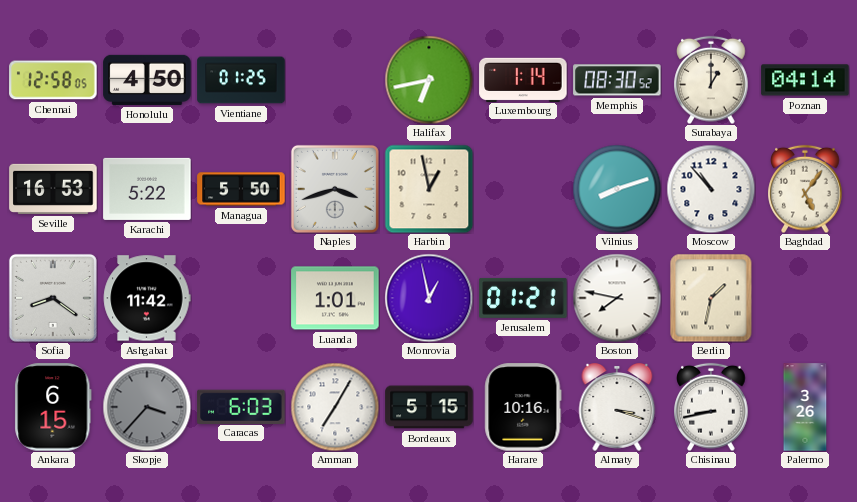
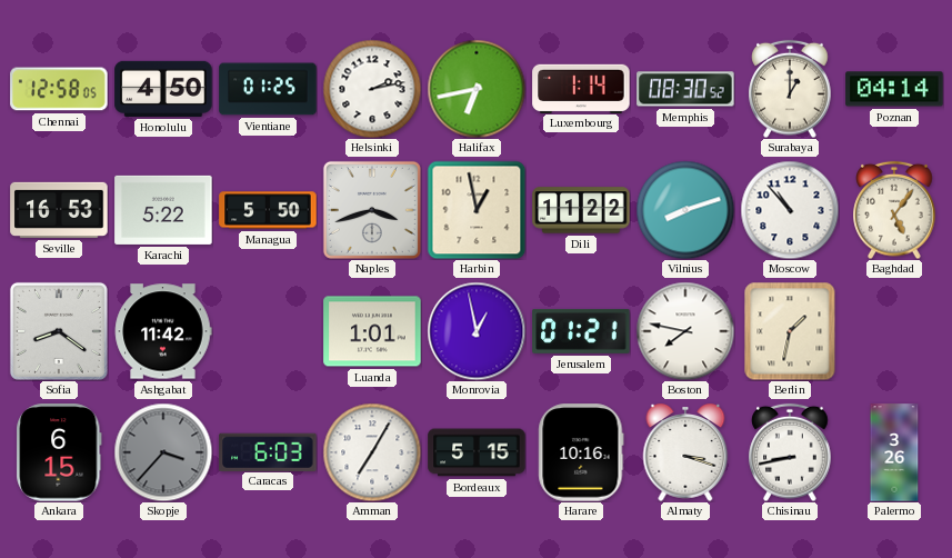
Helsinki: none -> 2:13
Dili: none -> 11:22
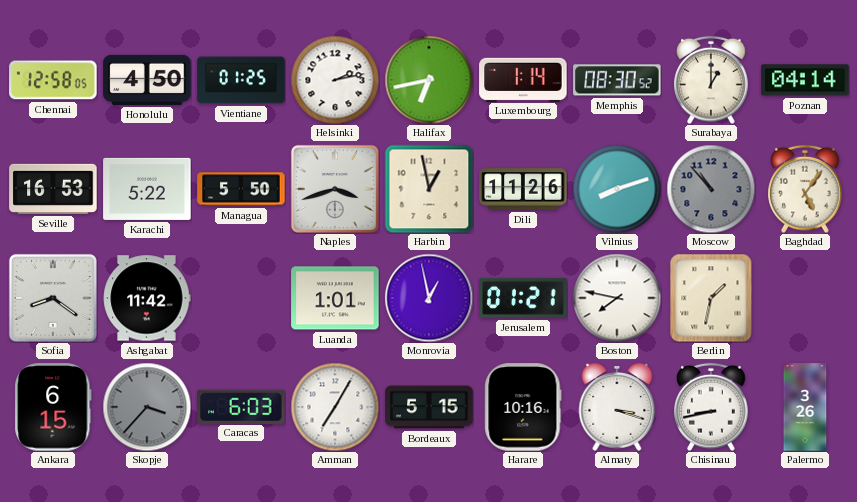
Dili: 11:22 -> 11:26
Moscow dial: white -> grey
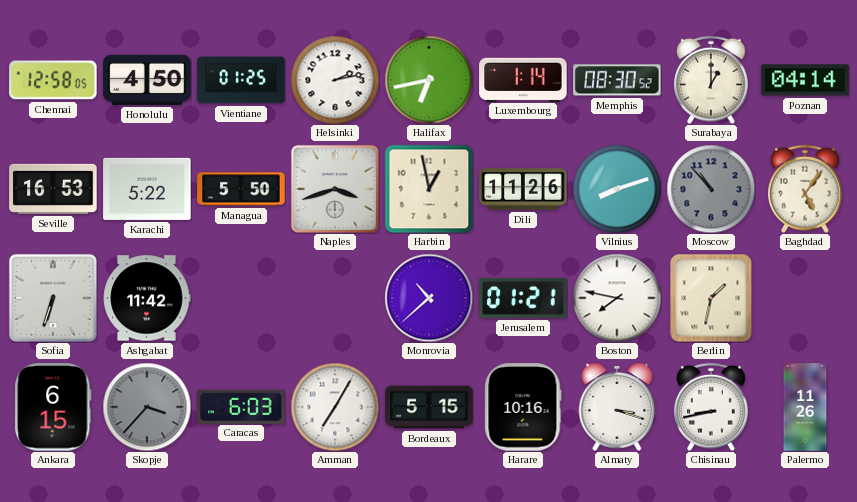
Sofia: 8:21 -> 6:33
Luanda: 1:01 -> none
Monrovia: 12:58 -> 10:38
Palermo: 3:26 -> 11:26
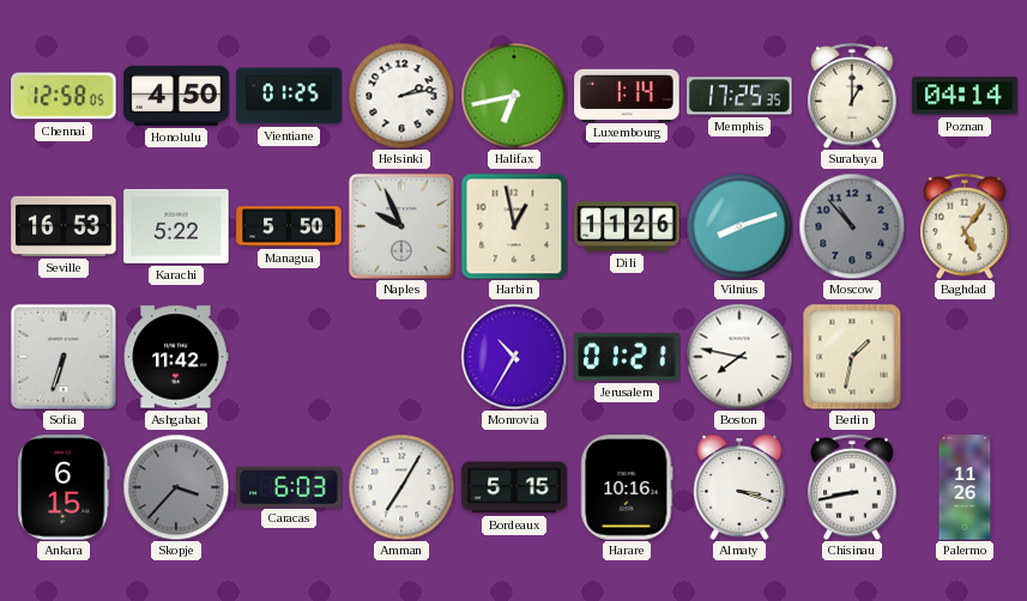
Memphis: 08:30 -> 17:25
Naples: 3:42 -> 9:56
Monrovia: 10:38 -> 10:35
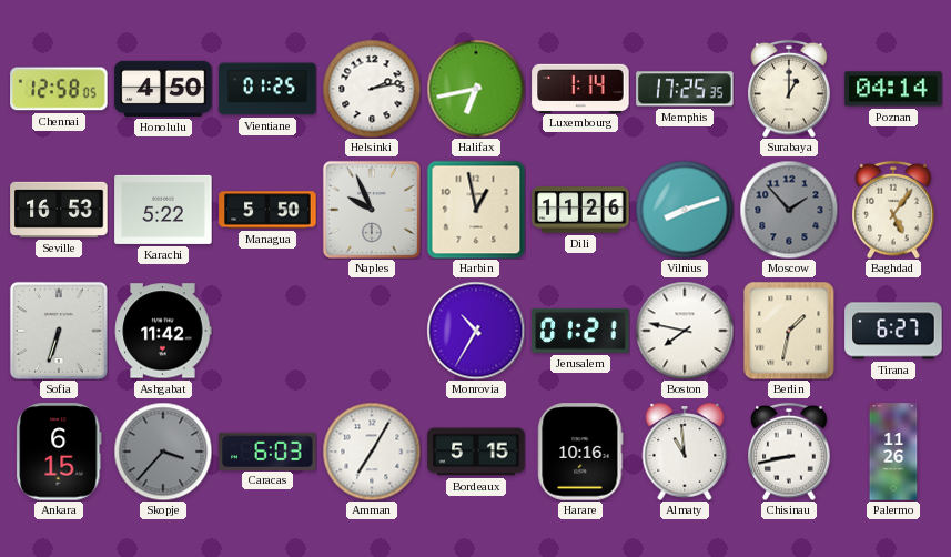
Moscow: 10:53 -> 1:53
Tirana: none -> 6:27
Almaty: 3:18 -> 10:59
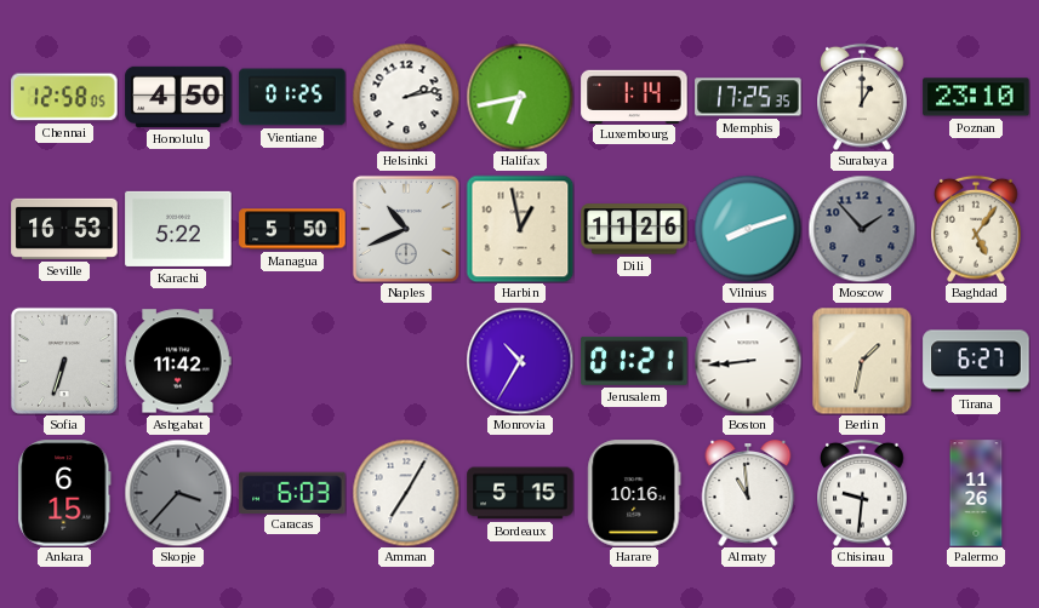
Poznan: 04:14 -> 23:10
Naples: 9:56 -> 10:41
Boston: 7:47 -> 8:44
Chisinau: 8:43 -> 9:31
